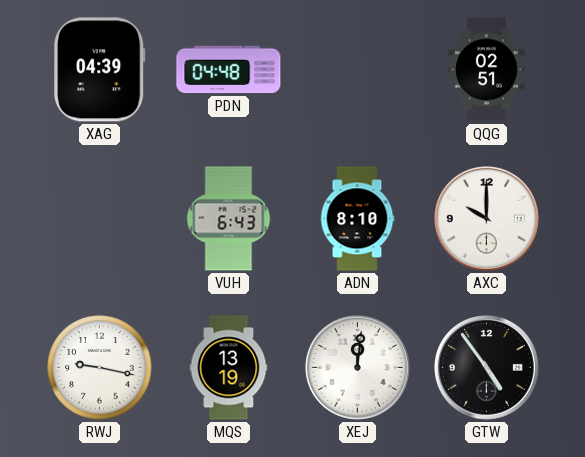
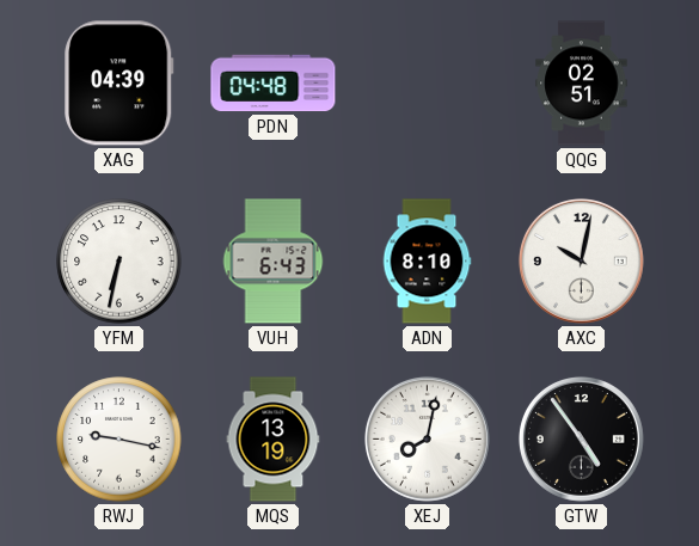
YFM: none -> 6:32
AXC: 10:00 -> 10:02
XEJ: 12:01 -> 8:02
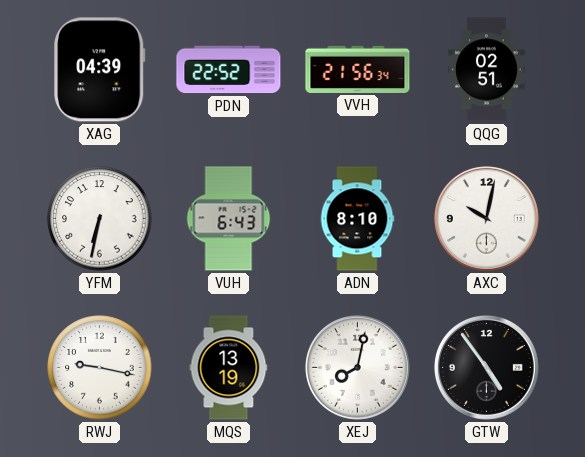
PDN: 04:48 -> 22:52
VVH: none -> 21:56
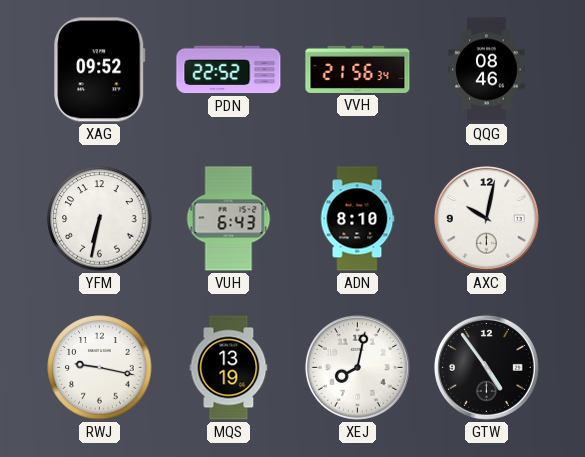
XAG: 04:39 -> 09:52
QQG: 02:51 -> 08:46
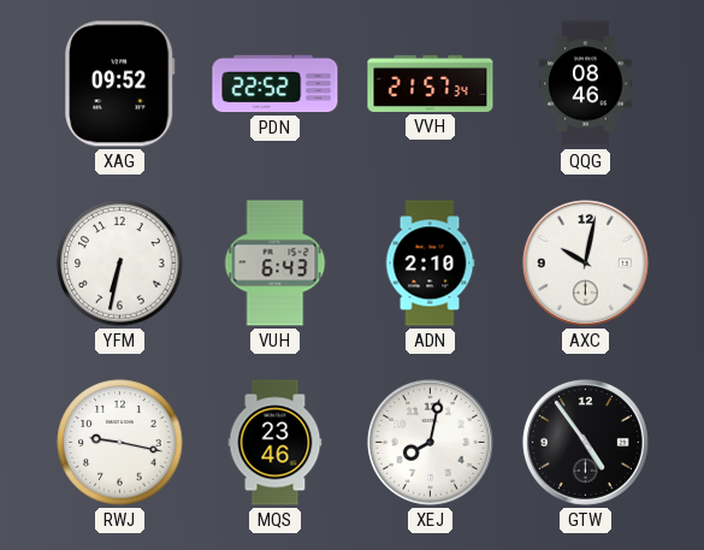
VVH: 21:56 -> 21:57
ADN: 8:10 -> 2:10
MQS: 13:19 -> 23:46
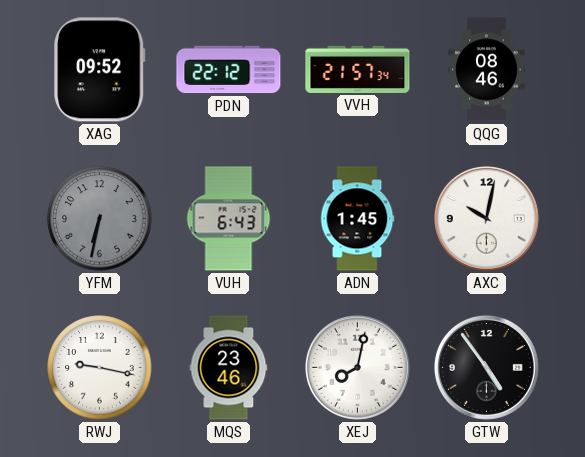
PDN: 22:52 -> 22:12
YFM dial: white -> grey
ADN: 2:10 -> 1:45
